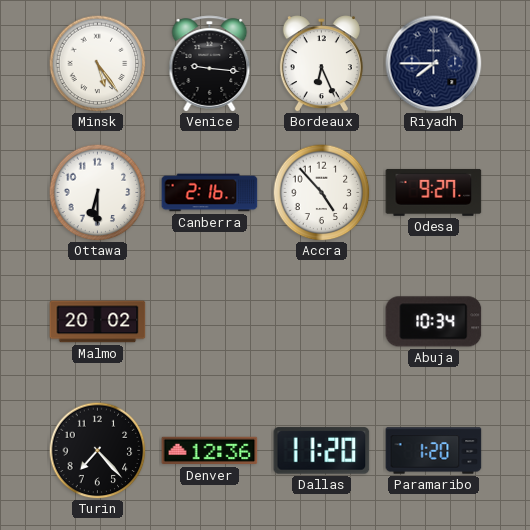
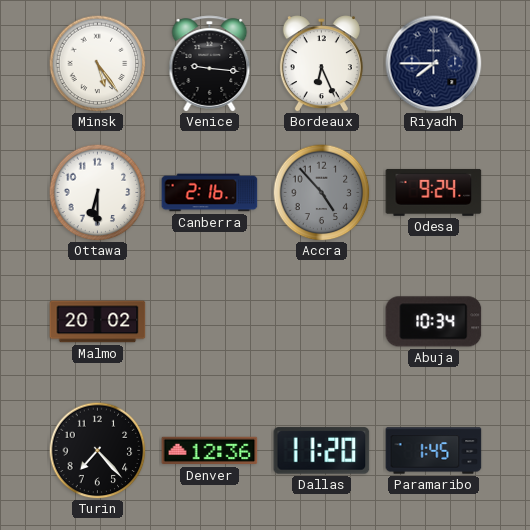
Accra dial: white -> grey
Odesa: 9:27 -> 9:24
Paramaribo: 1:20 -> 1:45
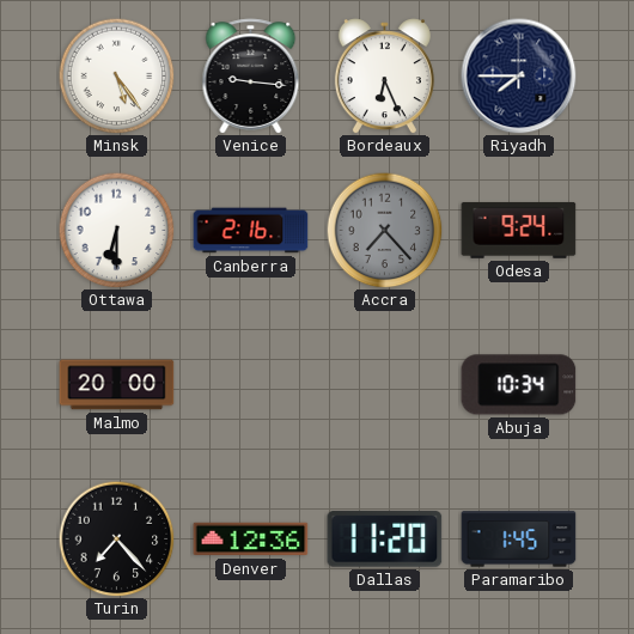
Accra: 4:53 -> 7:23
Malmo: 20:02 -> 20:00
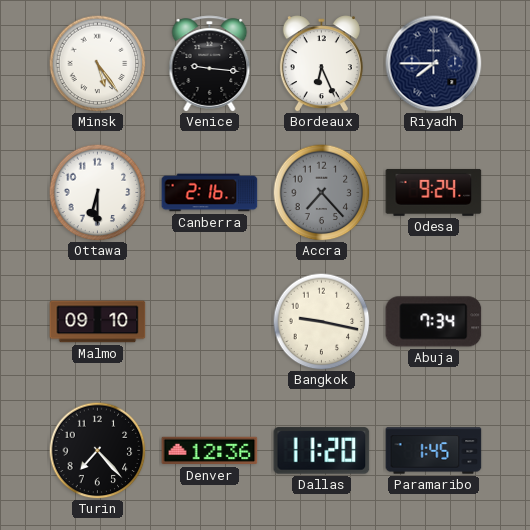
Malmo: 20:00 -> 09:10
Bangkok: none -> 9:17
Abuja: 10:34 -> 7:34
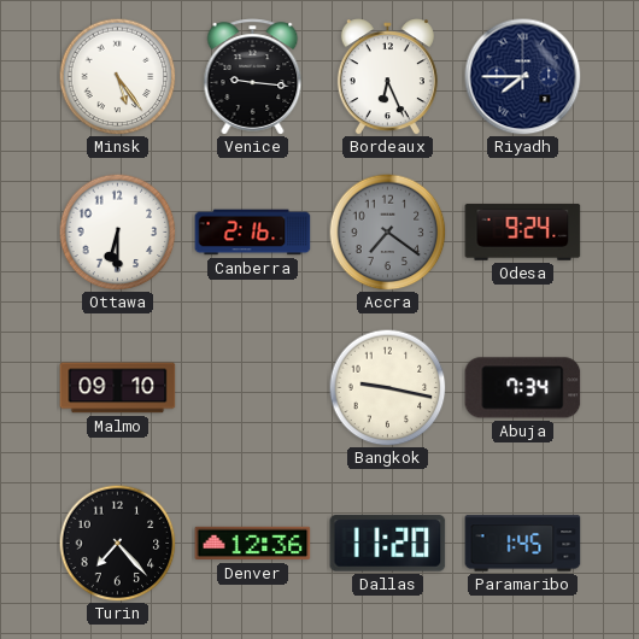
Accra: 7:23 -> 7:21
